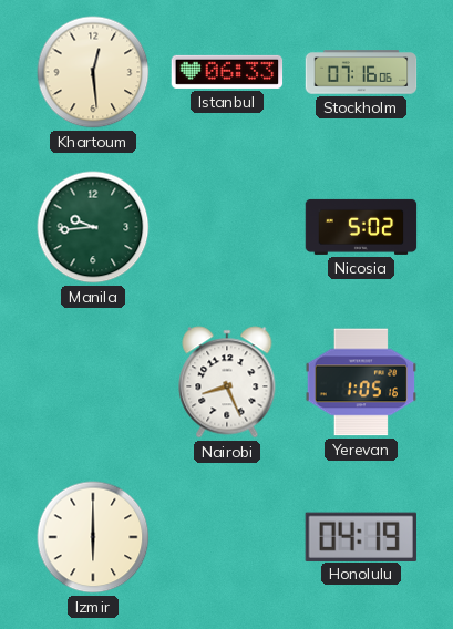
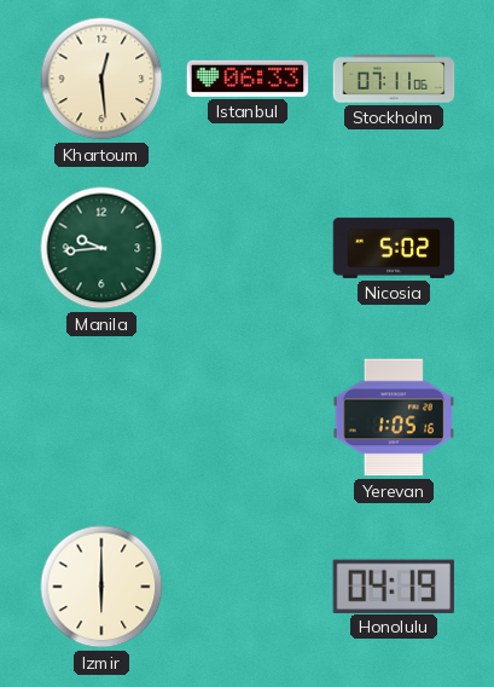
Stockholm: 07:16 -> 07:11
Nairobi: 8:26 -> none
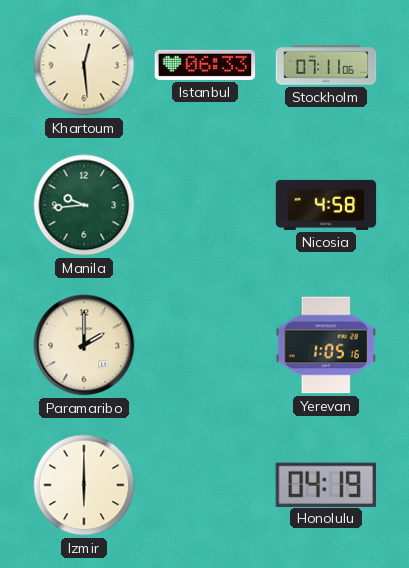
Nicosia: 5:02 -> 4:58
Paramaribo: none -> 2:00
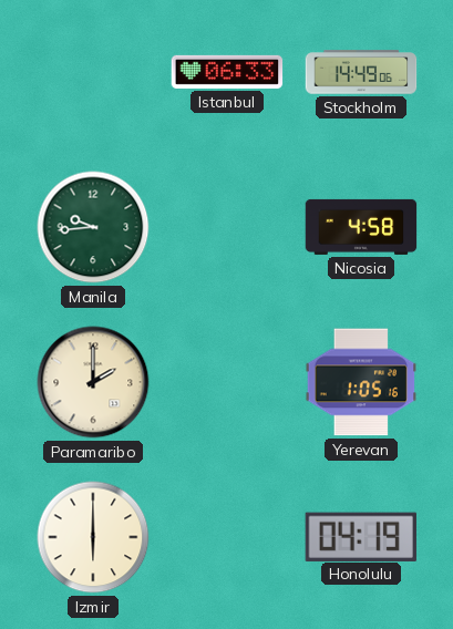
Khartoum: 12:29 -> none
Stockholm: 07:11 -> 14:49
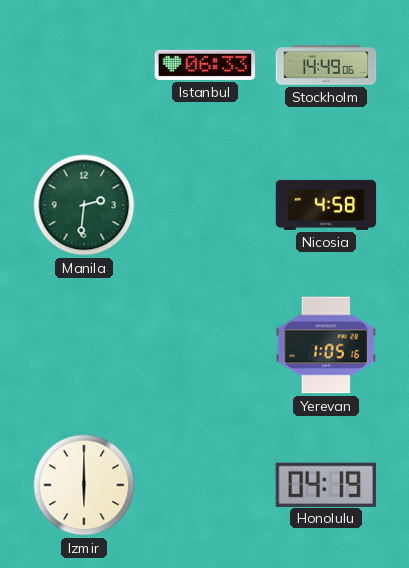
Manila: 9:44 -> 2:31
Paramaribo: 2:00 -> none
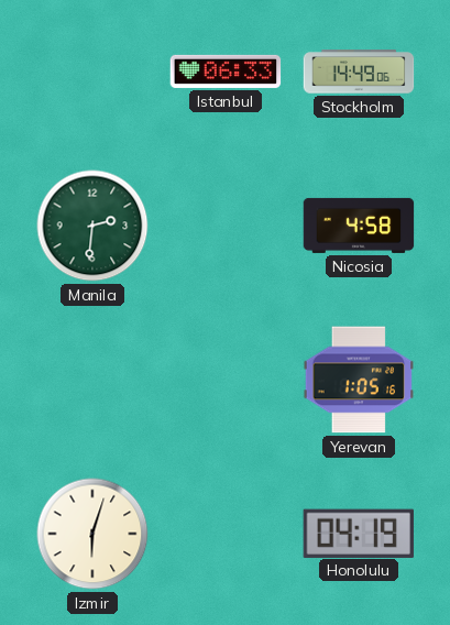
Izmir: 6:00 -> 6:03
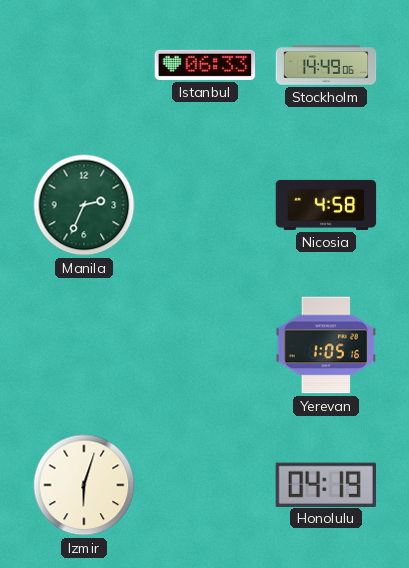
Manila: 2:31 -> 2:34
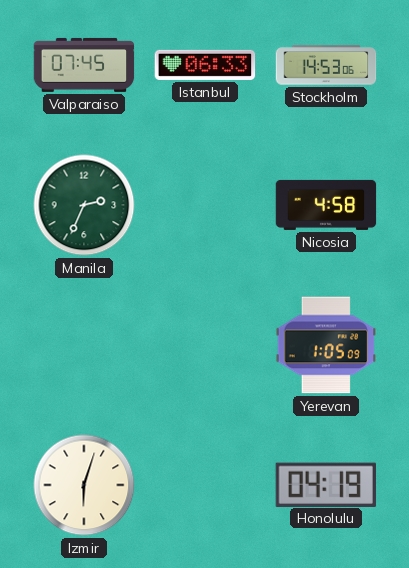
Valparaiso: none -> 07:45
Stockholm: 14:49 -> 14:53
Yerevan: 1:05:16 -> 1:05:09
